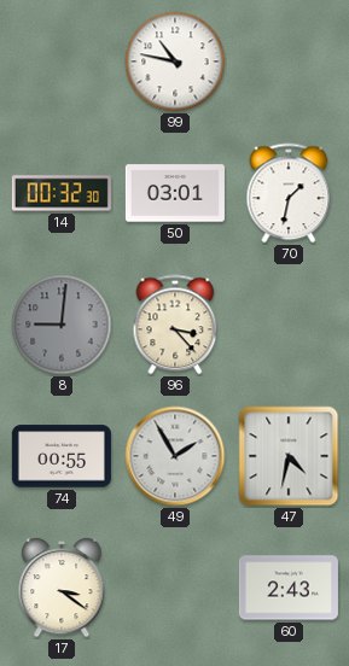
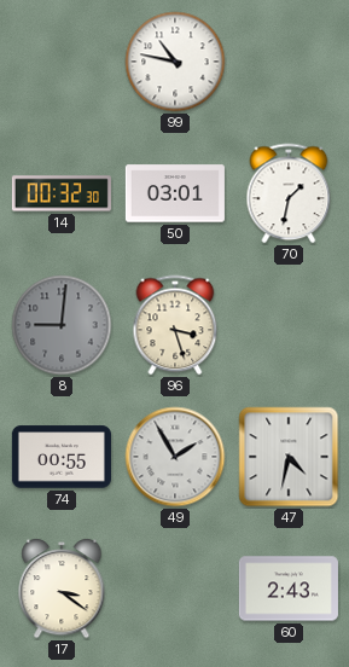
96: 3:23 -> 3:27
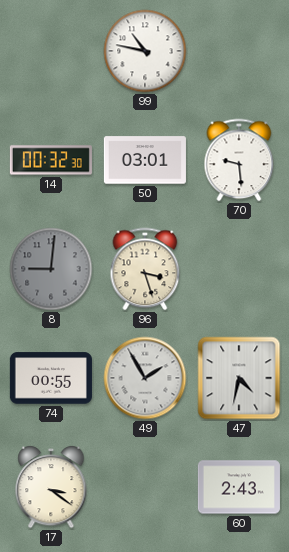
70: 1:32 -> 9:29
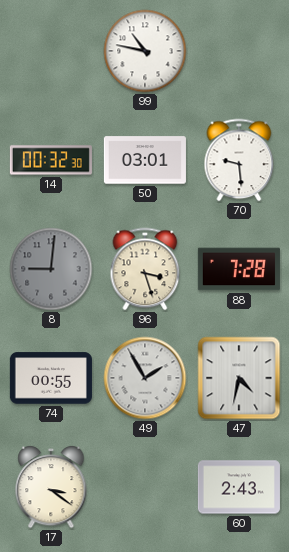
88: none -> 7:28
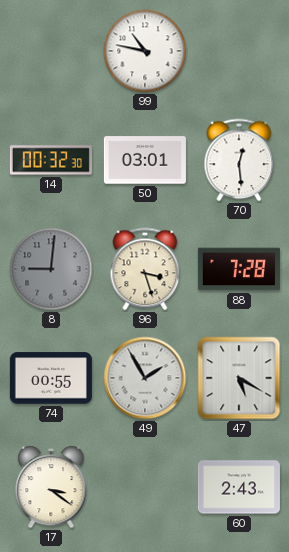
70: 9:29 -> 12:29
47: 4:32 -> 5:20
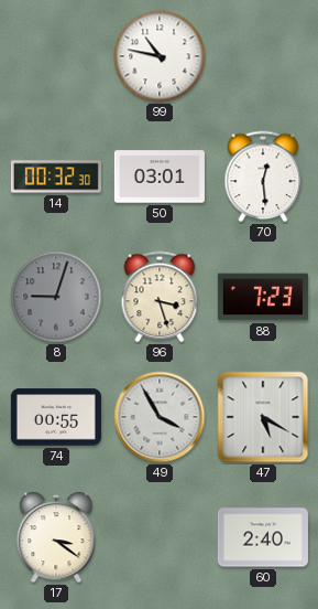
8: 9:01 -> 9:03
88: 7:28 -> 7:23
49: 1:55 -> 3:55
60: 2:43 -> 2:40
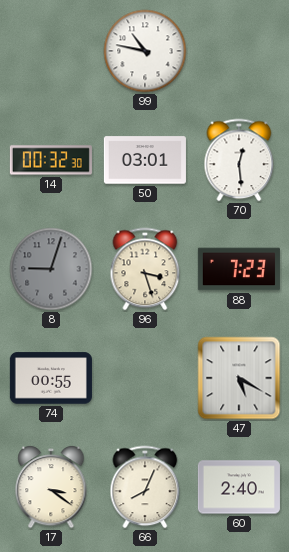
49: 3:55 -> none
66: none -> 8:04
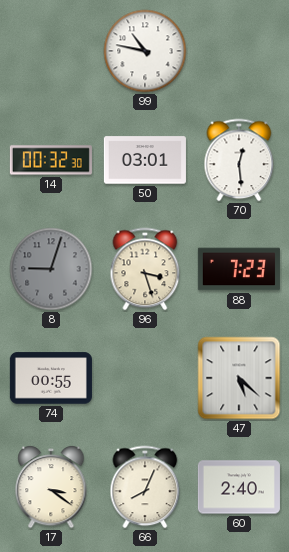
47: 5:20 -> 5:22
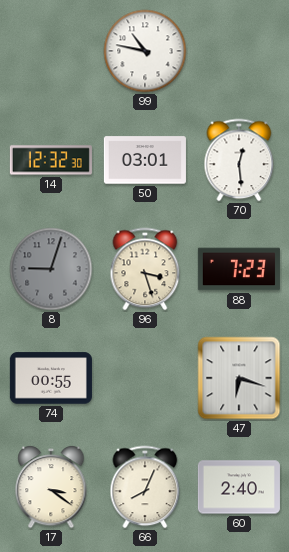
14: 00:32 -> 12:32
47: 5:22 -> 6:18
